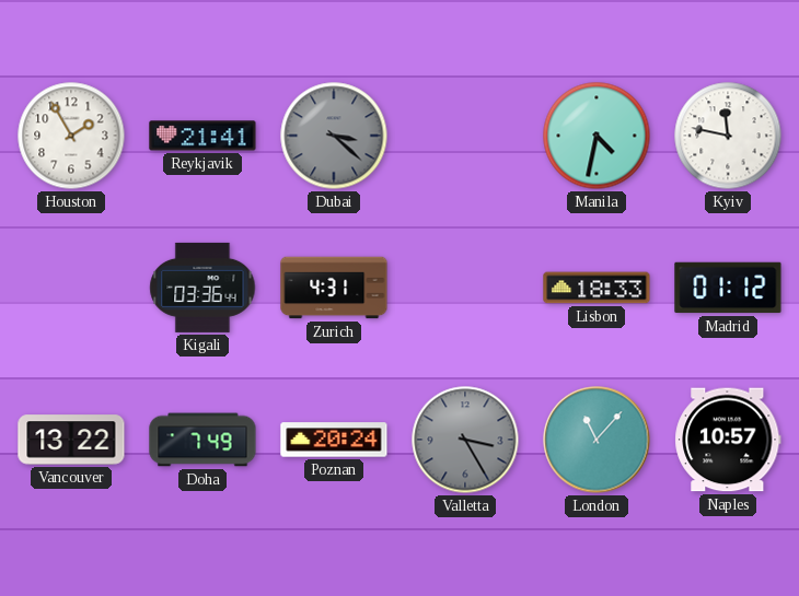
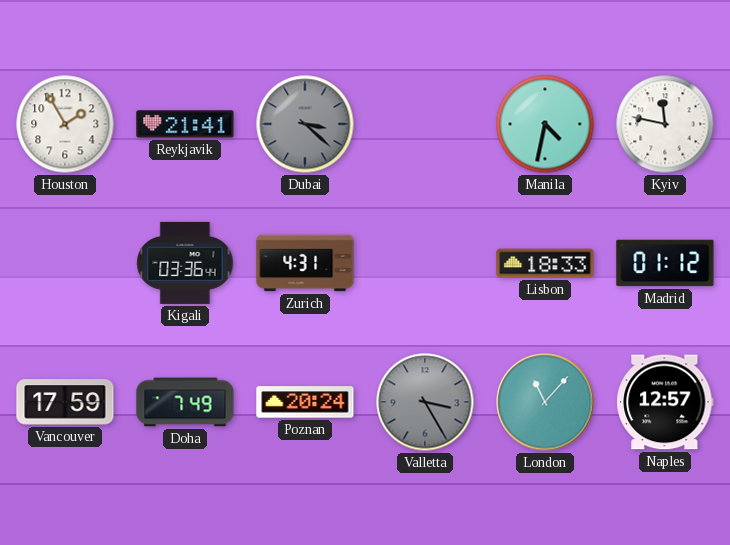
Vancouver: 13:22 -> 17:59
Naples: 10:57 -> 12:57
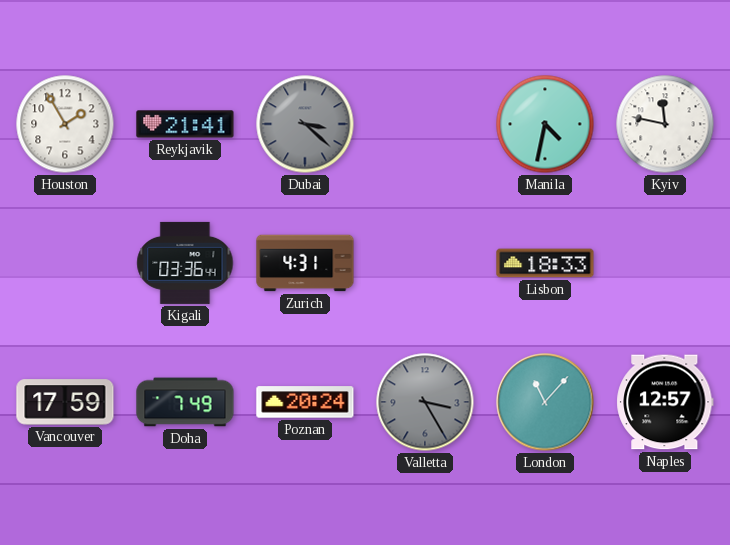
Madrid: 01:12 -> none
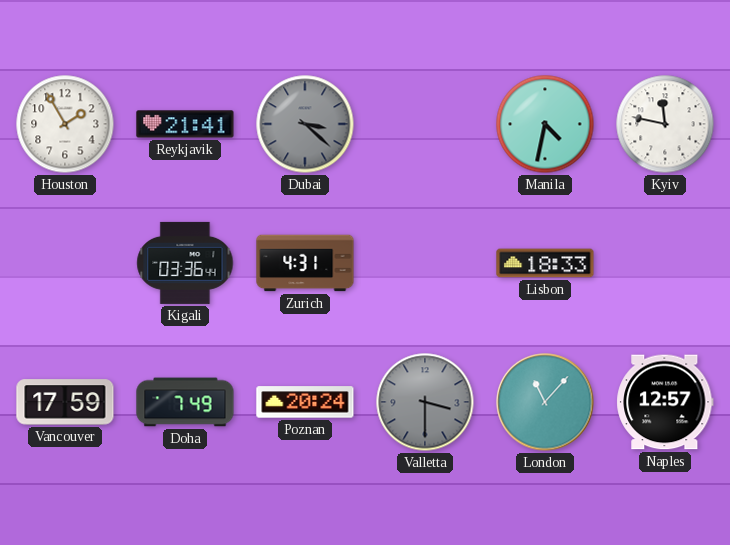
Valletta: 3:25 -> 3:30
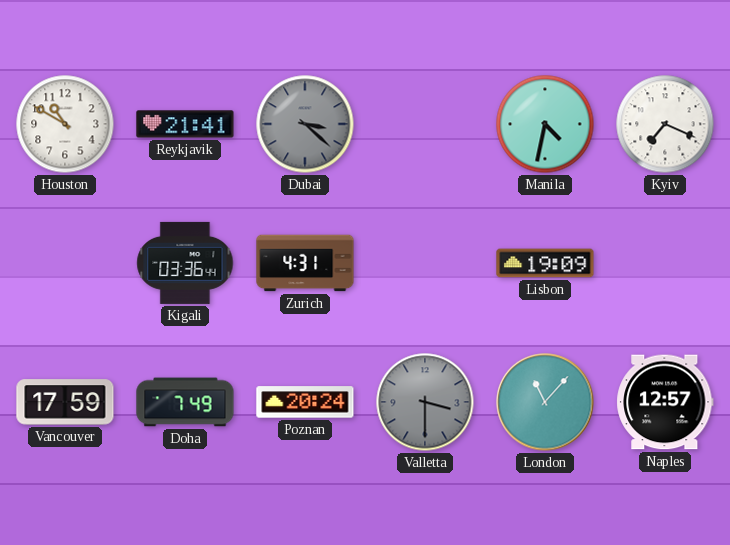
Houston: 1:55 -> 10:50
Kyiv: 11:47 -> 7:19
Lisbon: 18:33 -> 19:09
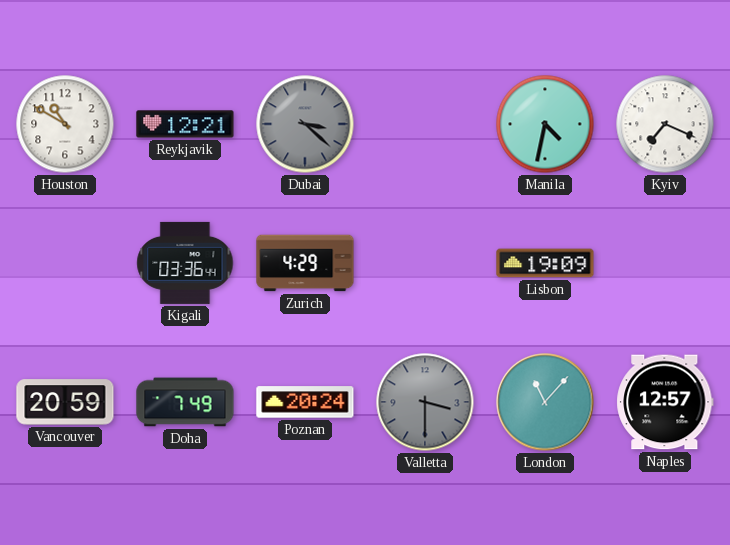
Reykjavik: 21:41 -> 12:21
Zurich: 4:31 -> 4:29
Vancouver: 17:59 -> 20:59
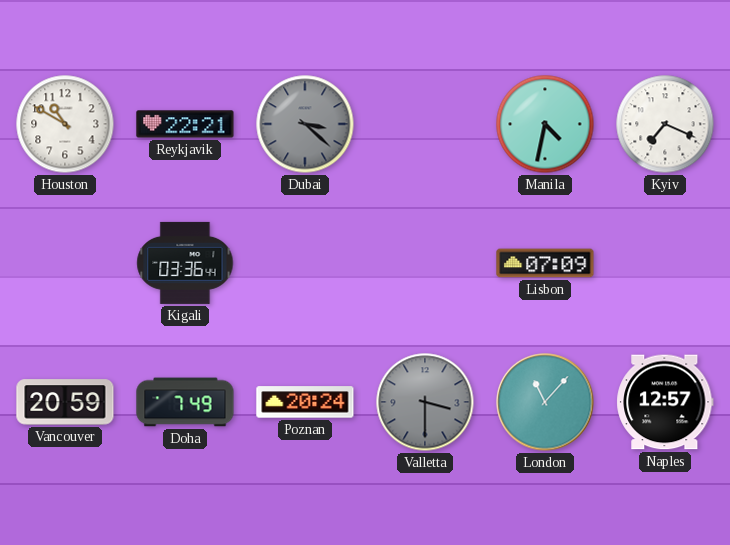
Reykjavik: 12:21 -> 22:21
Zurich: 4:29 -> none
Lisbon: 19:09 -> 07:09
